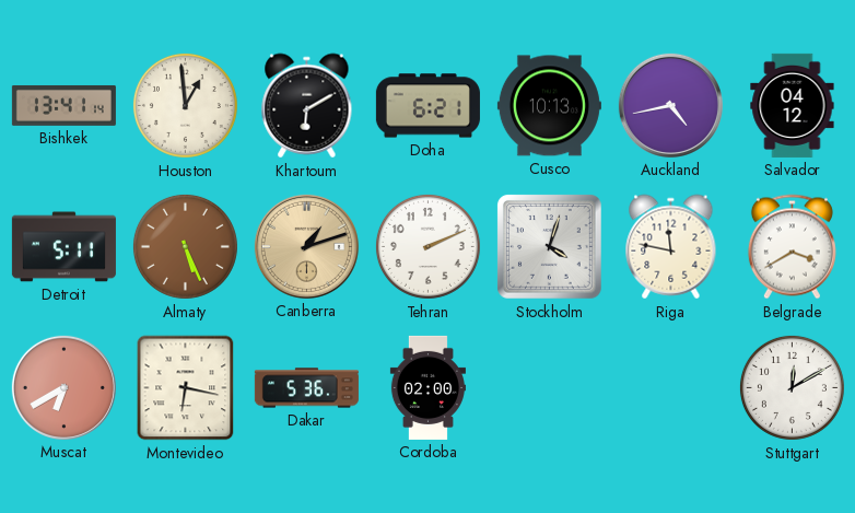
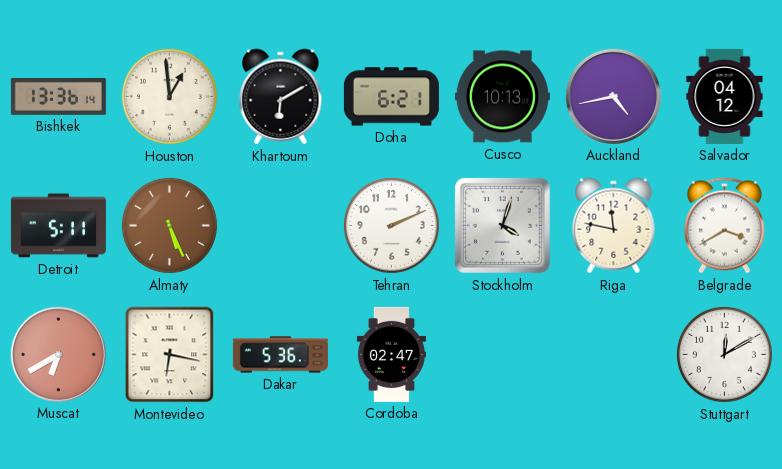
Bishkek: 13:41 -> 13:36
Canberra: 1:12 -> none
Cordoba: 02:00 -> 02:47
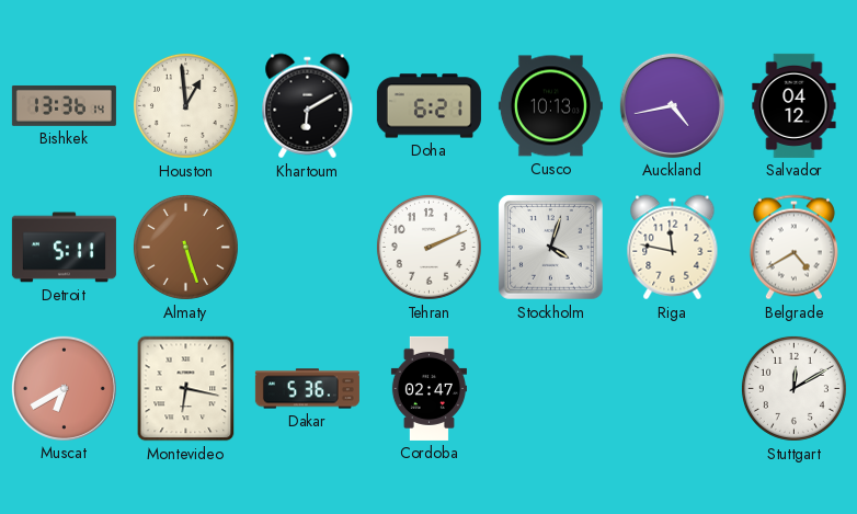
Almaty: 5:26 -> 5:27
Belgrade: 3:40 -> 4:40
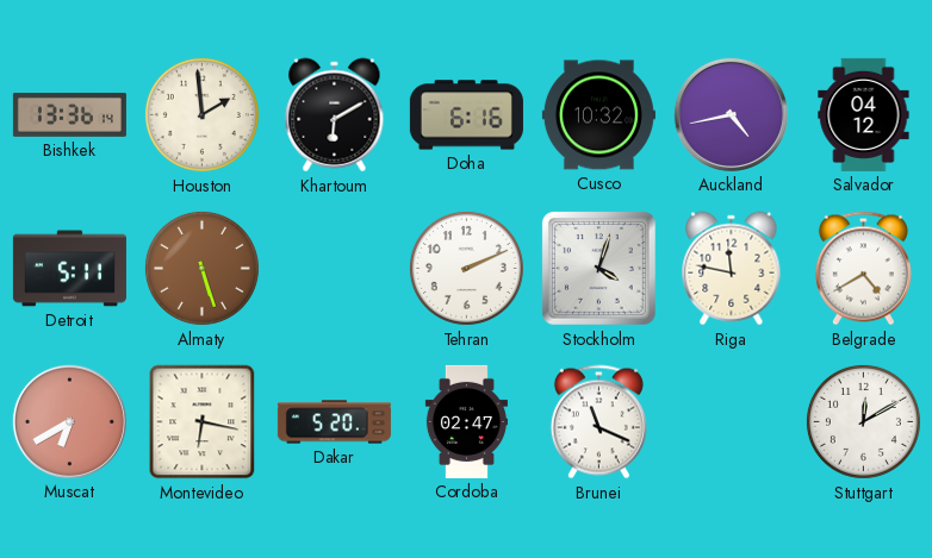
Houston: 12:59 -> 1:59
Doha: 6:21 -> 6:16
Cusco: 10:13 -> 10:32
Dakar: 5:36 -> 5:20
Brunei: none -> 11:19
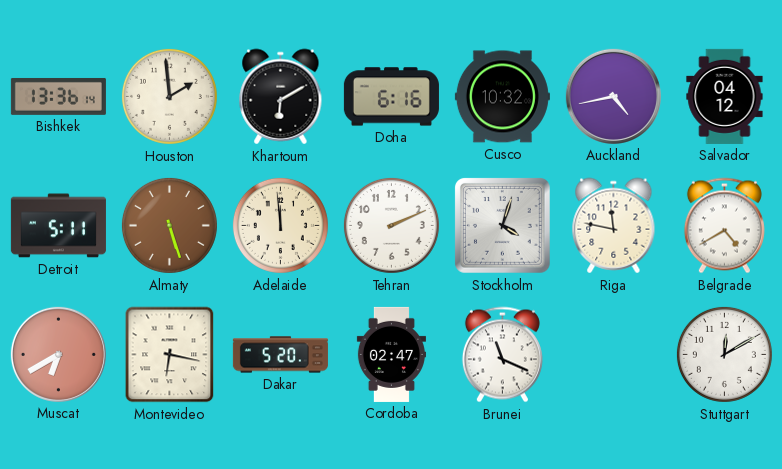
Adelaide: none -> 11:59
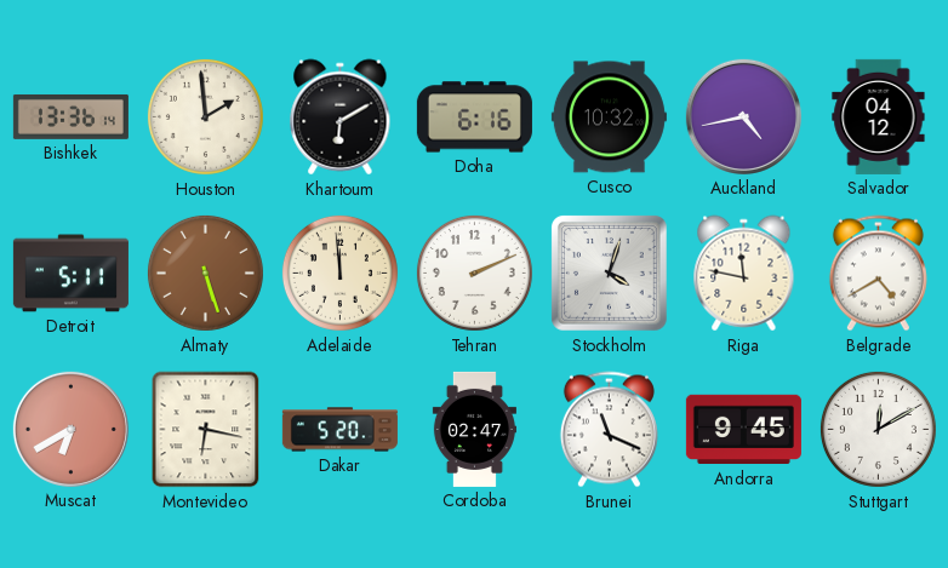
Andorra: none -> 9:45
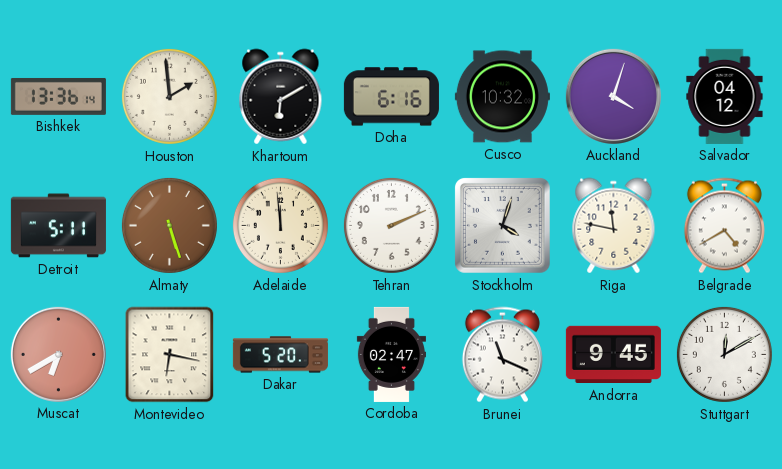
Auckland: 4:43 -> 4:03
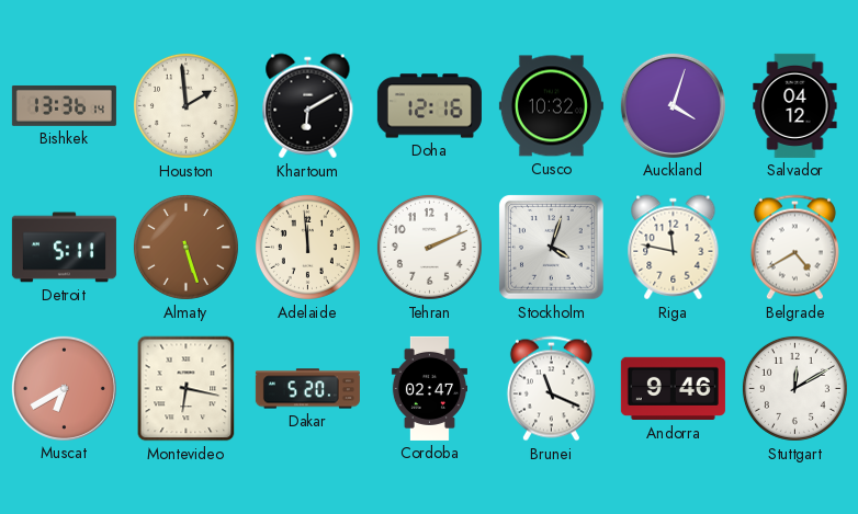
Doha: 6:16 -> 12:16
Andorra: 9:45 -> 9:46
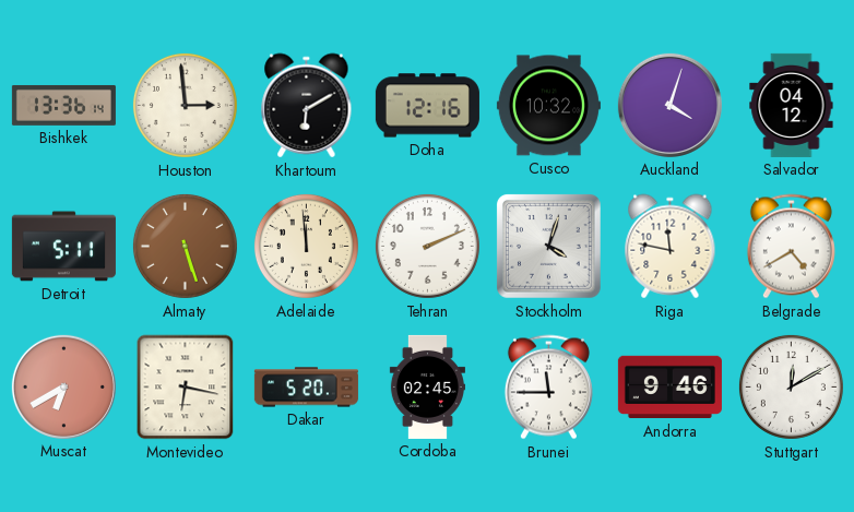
Houston: 1:59 -> 2:59
Cordoba: 02:47 -> 02:45
Brunei: 11:19 -> 11:45
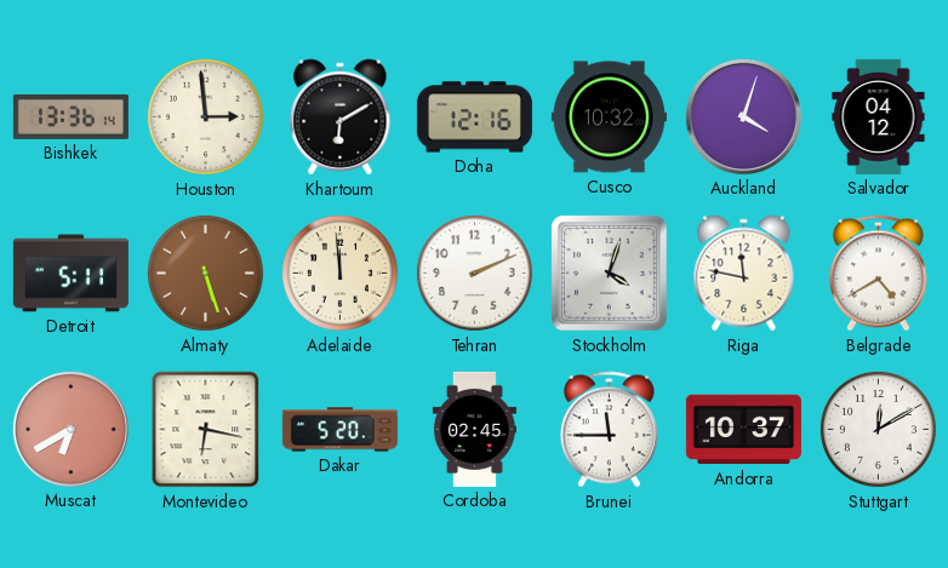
Andorra: 9:46 -> 10:37
